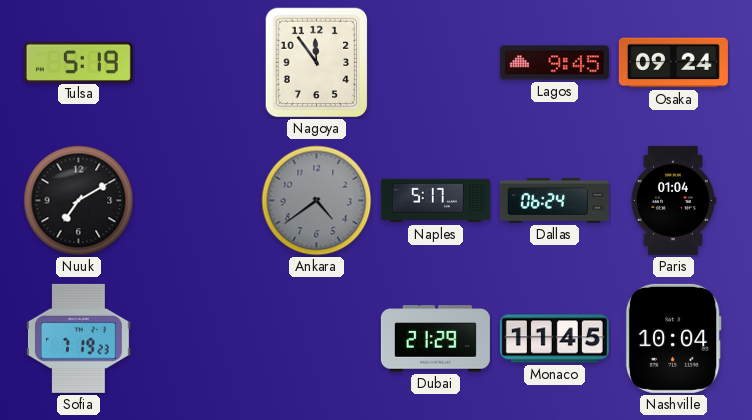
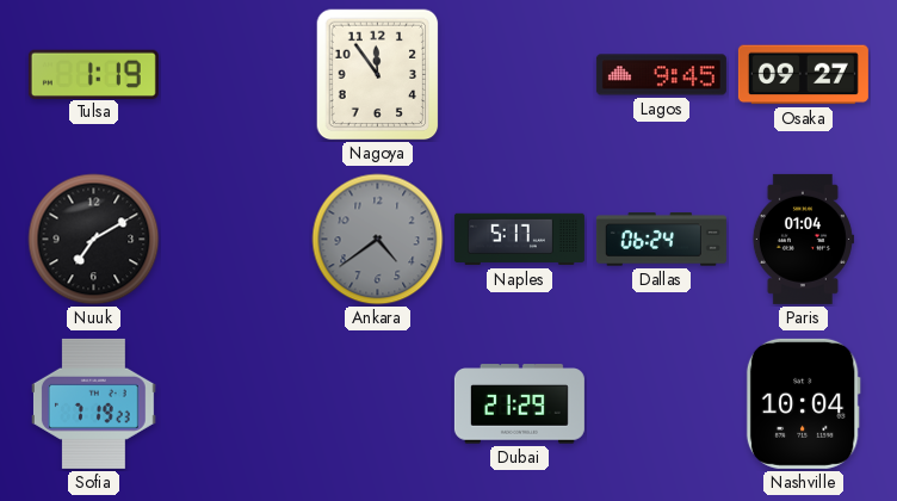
Tulsa: 5:19 -> 1:19
Osaka: 09:24 -> 09:27
Monaco: 11:45 -> none
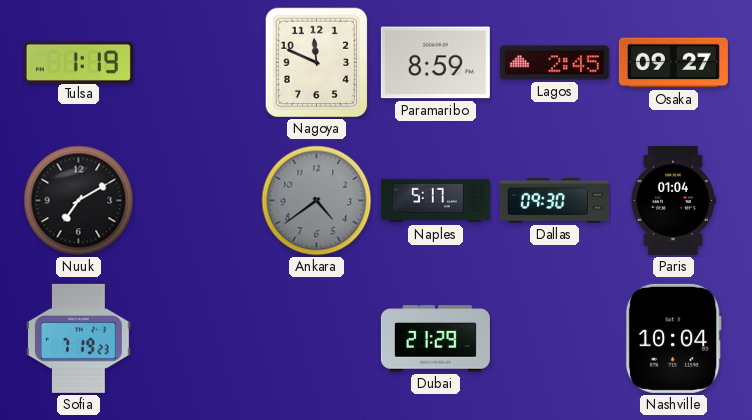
Nagoya: 11:54 -> 11:49
Paramaribo: none -> 8:59
Lagos: 9:45 -> 2:45
Dallas: 06:24 -> 09:30
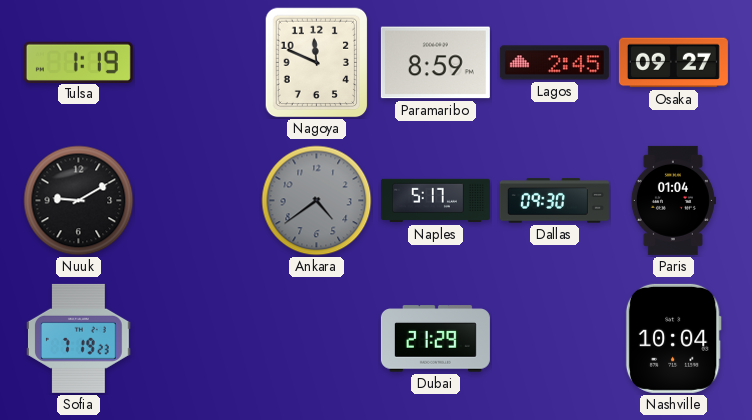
Nuuk: 7:10 -> 9:10
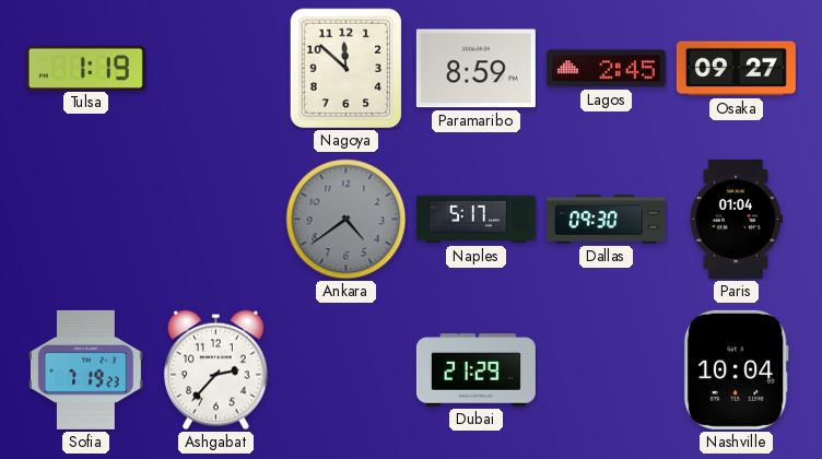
Nagoya: 11:49 -> 11:52
Nuuk: 9:10 -> none
Ashgabat: none -> 2:37
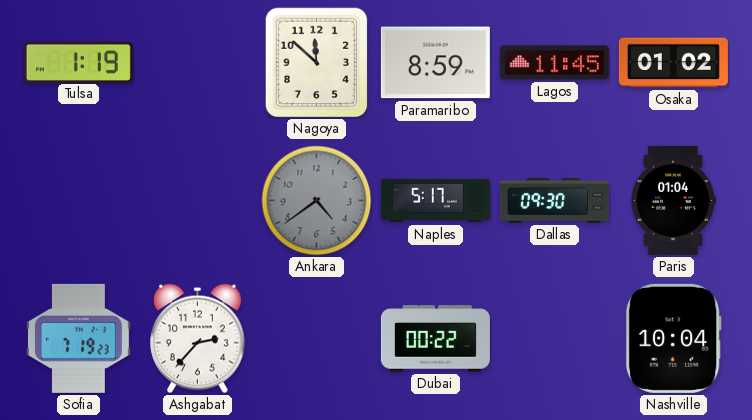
Lagos: 2:45 -> 11:45
Osaka: 09:27 -> 01:02
Dubai: 21:29 -> 00:22
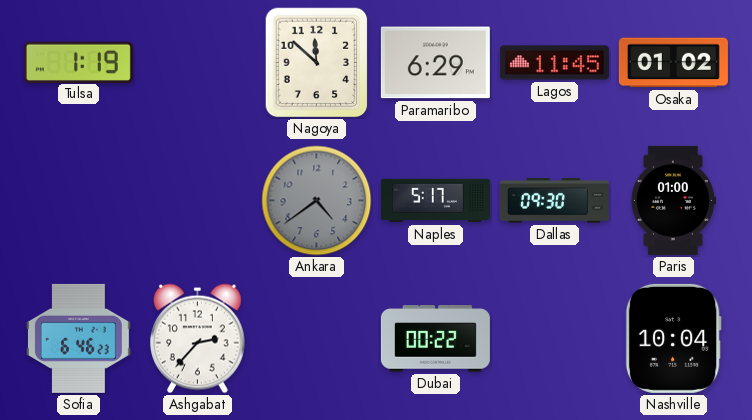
Paramaribo: 8:59 -> 6:29
Paris: 01:04 -> 01:00
Sofia: 7:19 -> 6:46
